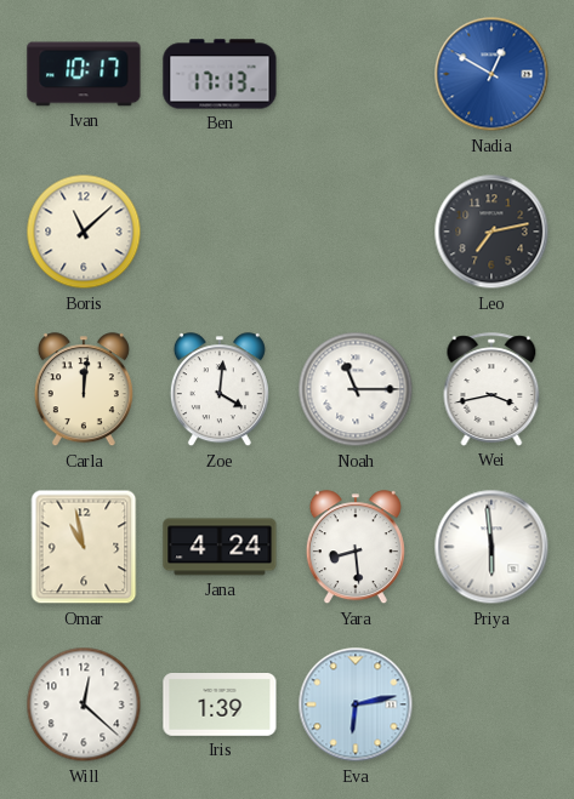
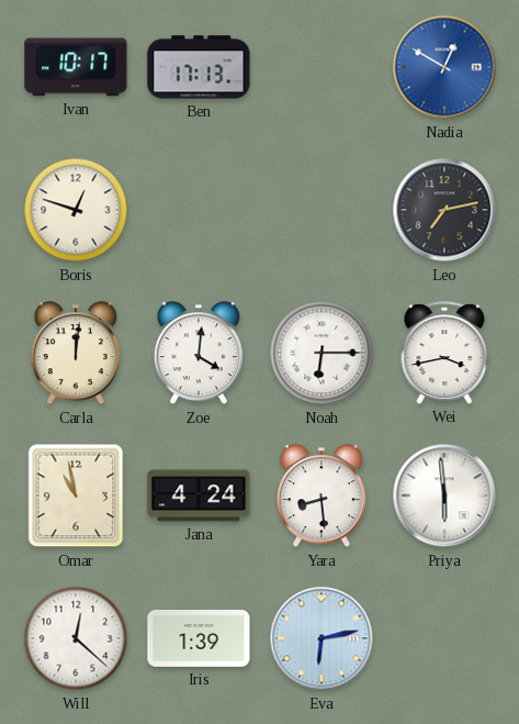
Boris: 11:08 -> 12:48
Noah: 11:15 -> 6:15
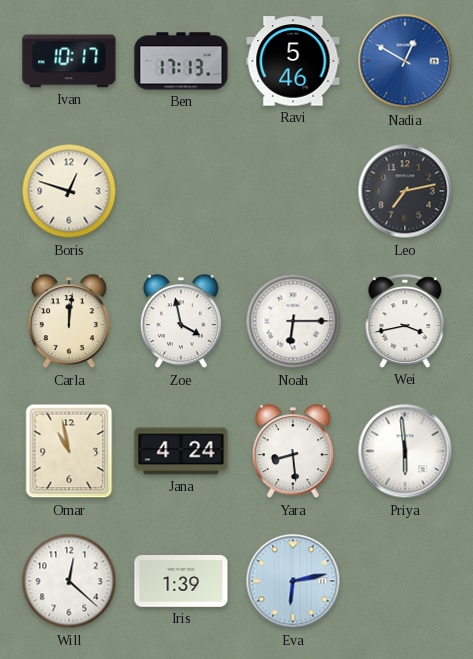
Ravi: none -> 5:46
Zoe: 4:01 -> 3:58
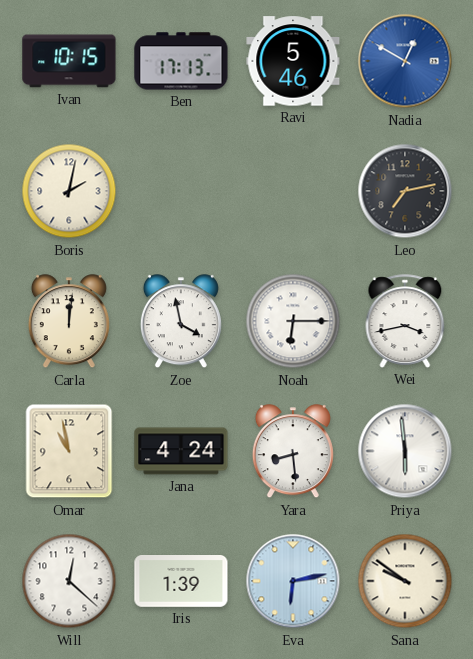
Ivan: 10:17 -> 10:15
Boris: 12:48 -> 2:02
Sana: none -> 9:51
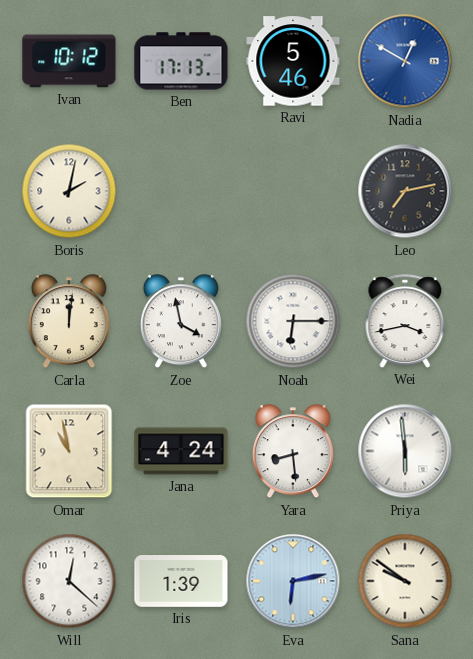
Ivan: 10:15 -> 10:12
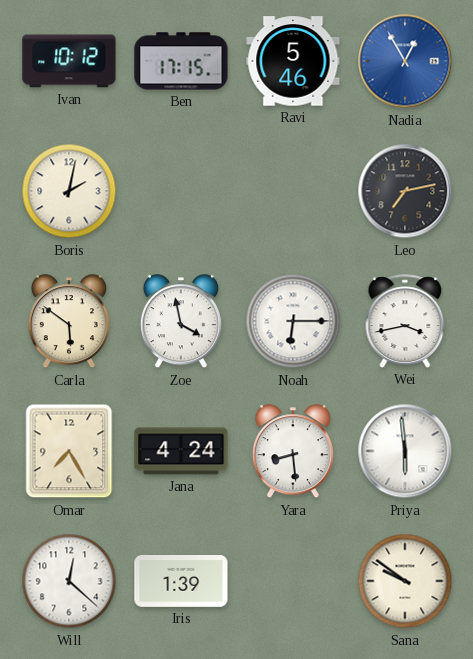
Ben: 17:13 -> 17:15
Nadia: 12:50 -> 12:55
Carla: 12:01 -> 5:51
Omar: 10:58 -> 7:25
Eva: 6:13 -> none
